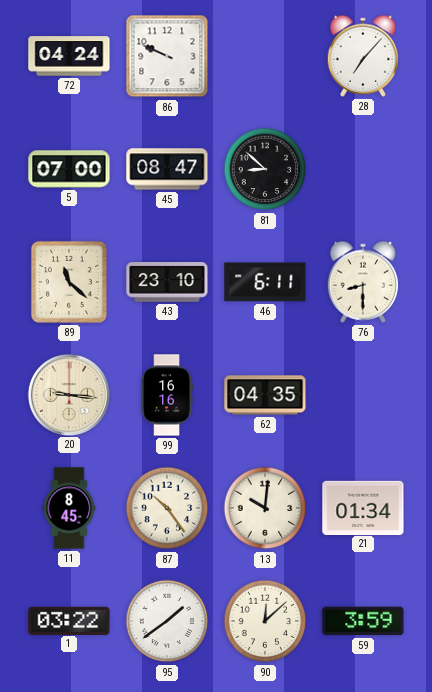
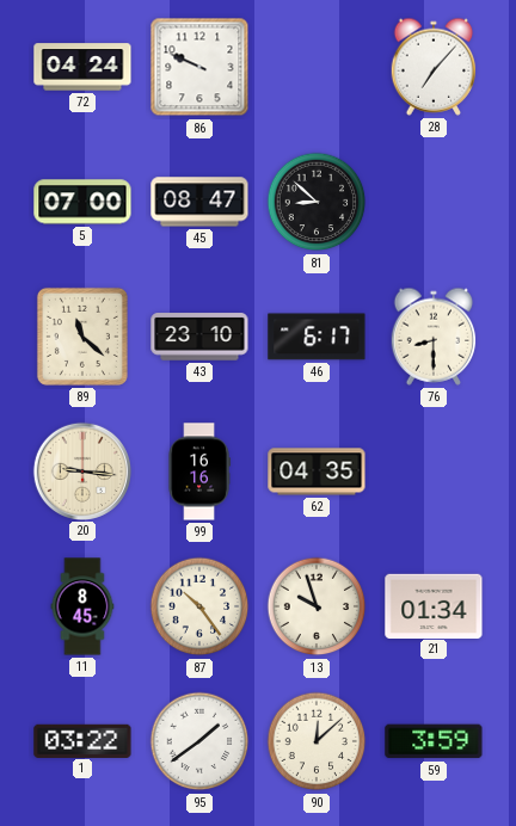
46: 6:11 -> 6:17
13: 10:01 -> 9:57
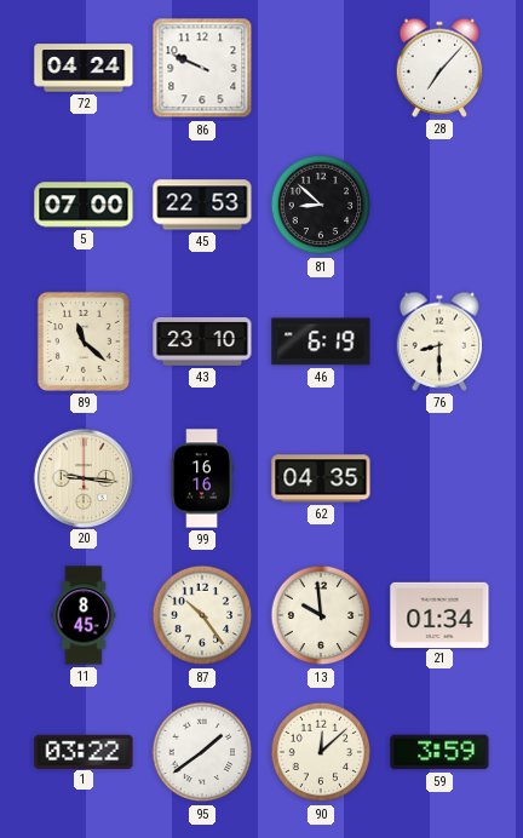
45: 08:47 -> 22:53
46: 6:17 -> 6:19
13: 9:57 -> 9:59
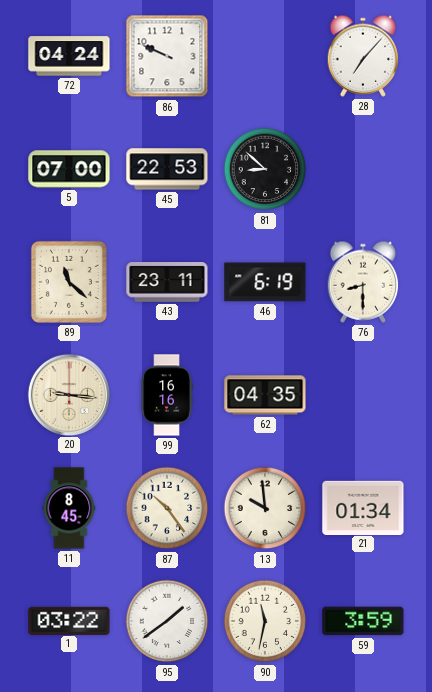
43: 23:10 -> 23:11
90: 12:08 -> 11:32
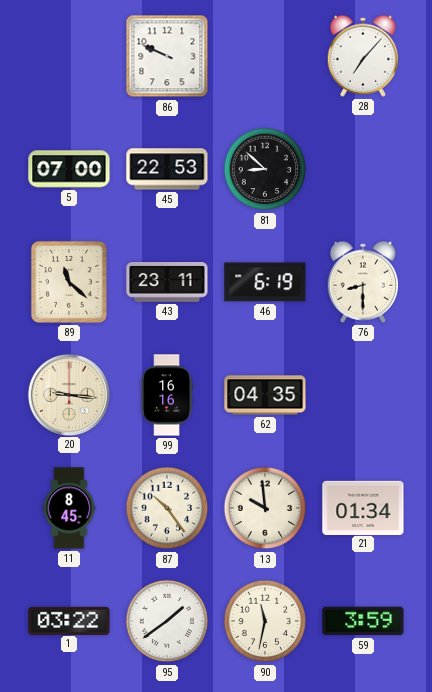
72: 04:24 -> none
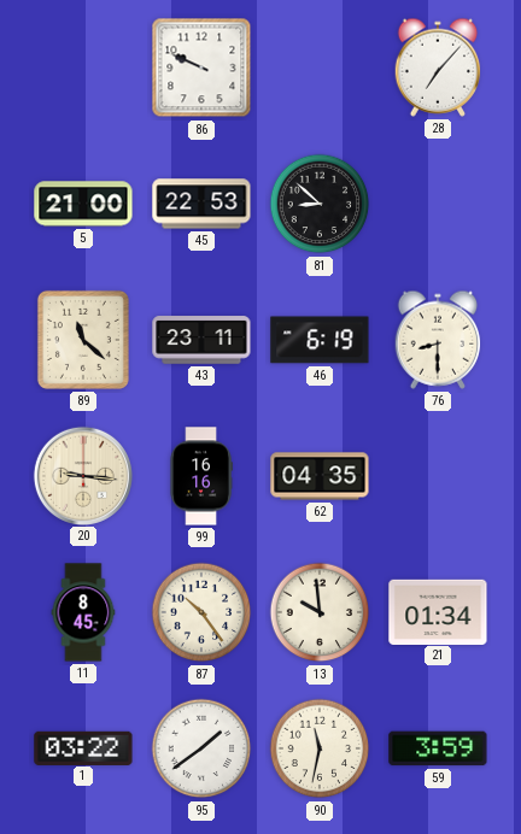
5: 07:00 -> 21:00
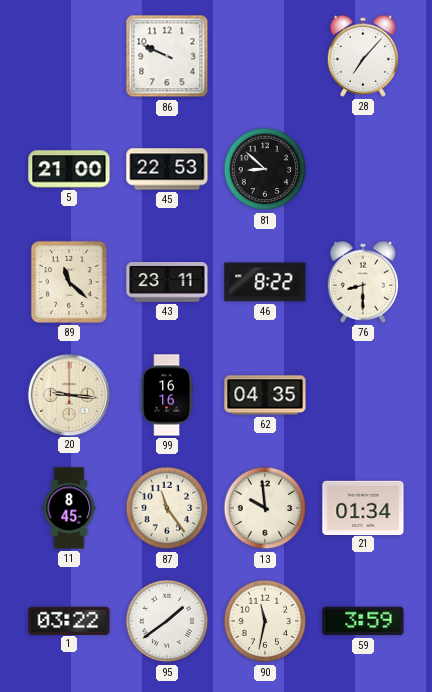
46: 6:19 -> 8:22
87: 10:24 -> 11:24
